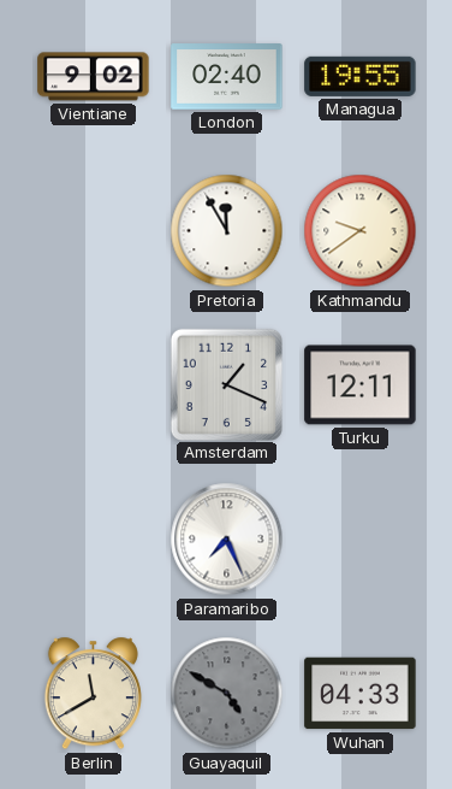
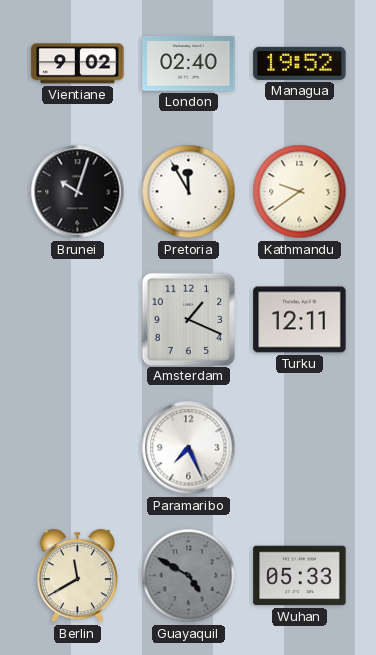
Managua: 19:55 -> 19:52
Brunei: none -> 10:03
Wuhan: 04:33 -> 05:33
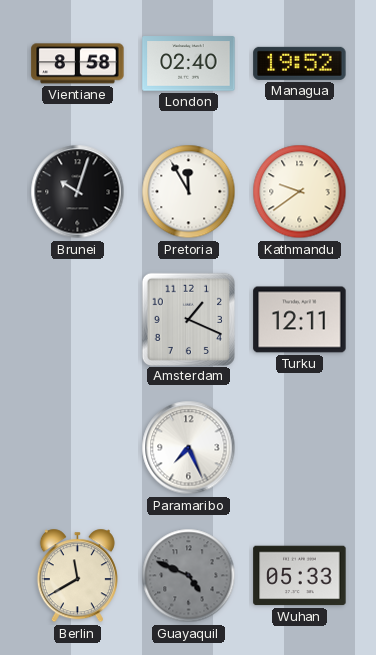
Vientiane: 9:02 -> 8:58
Guayaquil: 4:50 -> 4:49
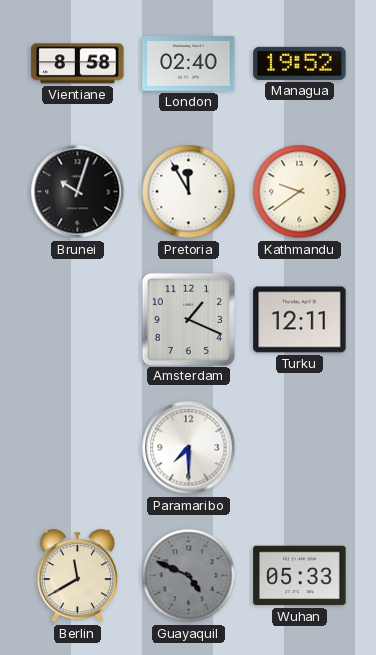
Paramaribo: 7:26 -> 7:30
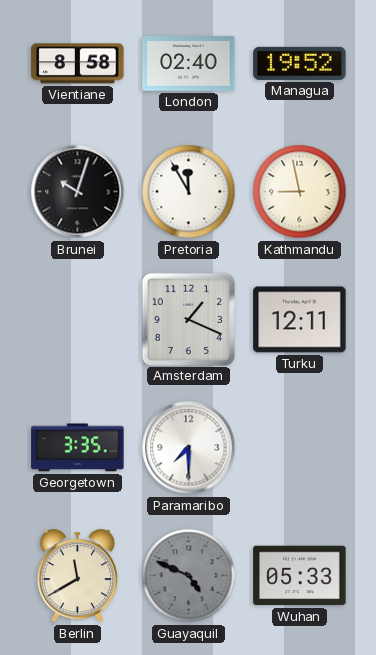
Kathmandu: 9:39 -> 8:58
Georgetown: none -> 3:35
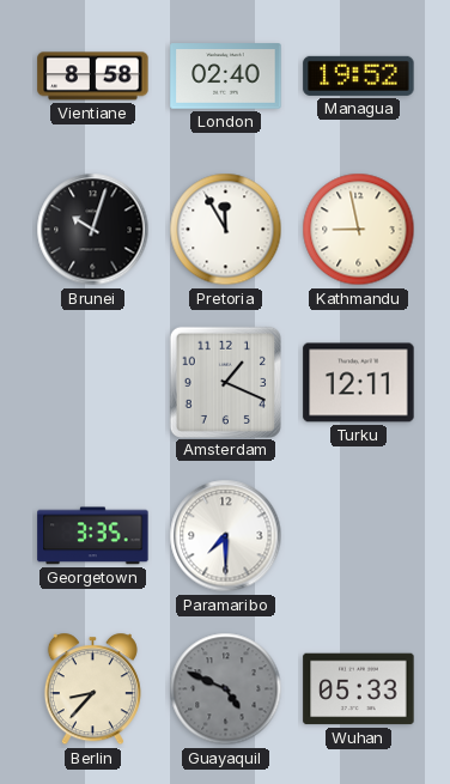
Berlin: 11:40 -> 8:37
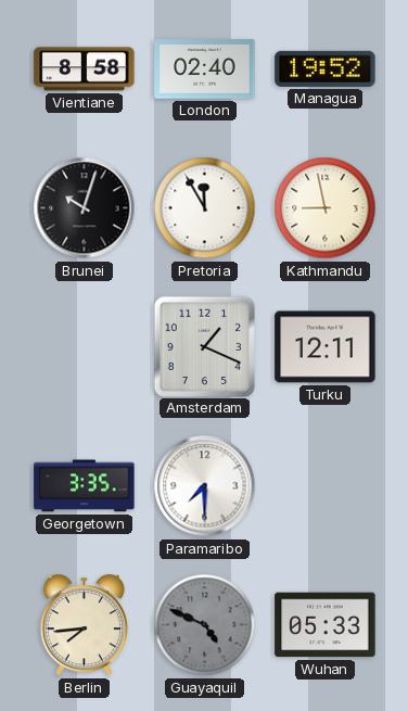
Berlin: 8:37 -> 7:44
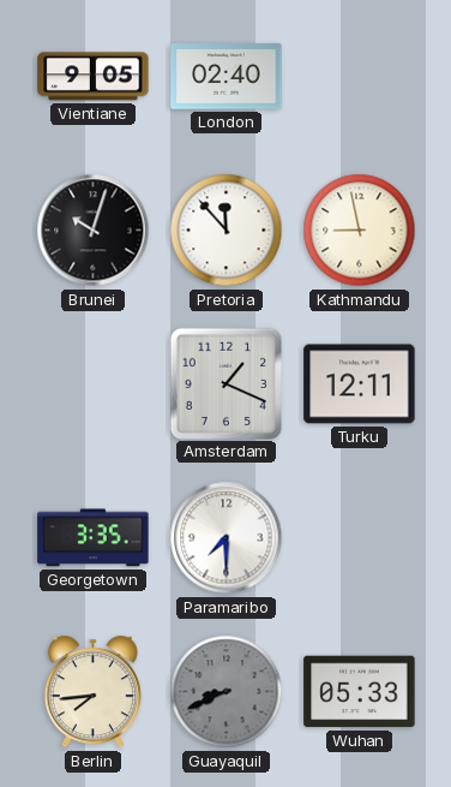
Vientiane: 8:58 -> 9:05
Managua: 19:52 -> none
Pretoria: 11:55 -> 11:53
Guayaquil: 4:49 -> 8:41
